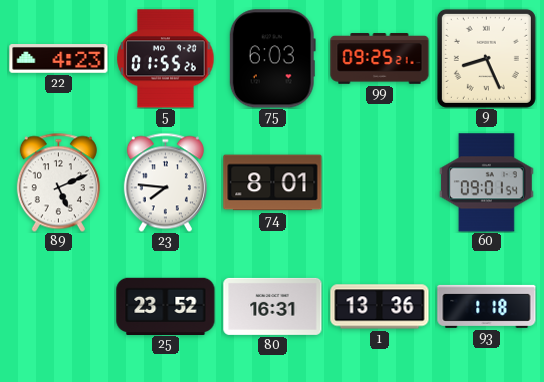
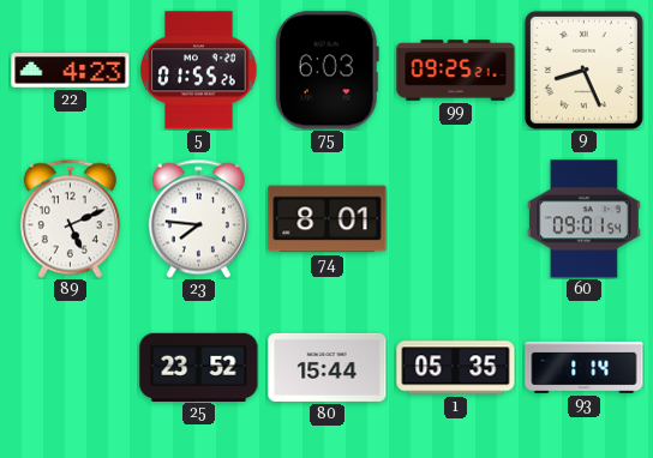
80: 16:31 -> 15:44
1: 13:36 -> 05:35
93: 1:18 -> 1:14
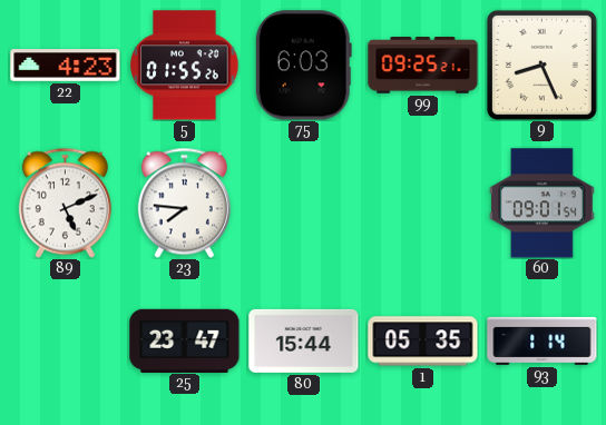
74: 8:01 -> none
25: 23:52 -> 23:47
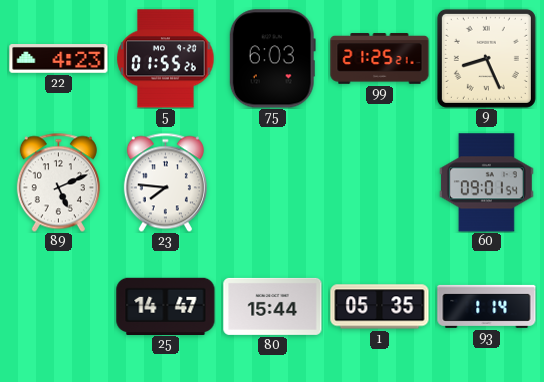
99: 09:25 -> 21:25
25: 23:47 -> 14:47
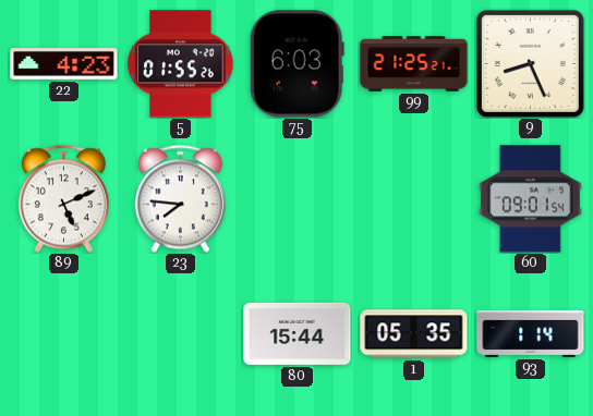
25: 14:47 -> none
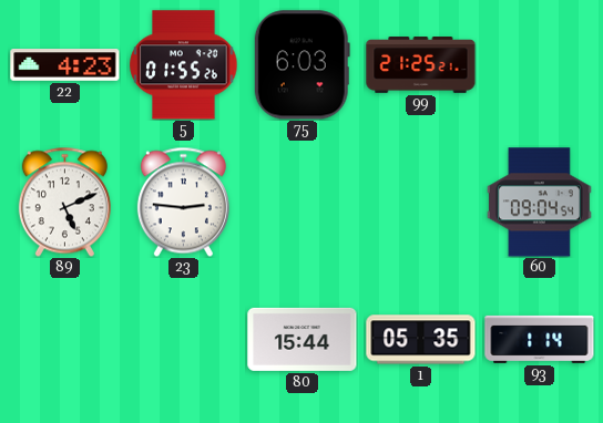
9: 8:26 -> none
23: 7:46 -> 2:46
60: 09:01 -> 09:04
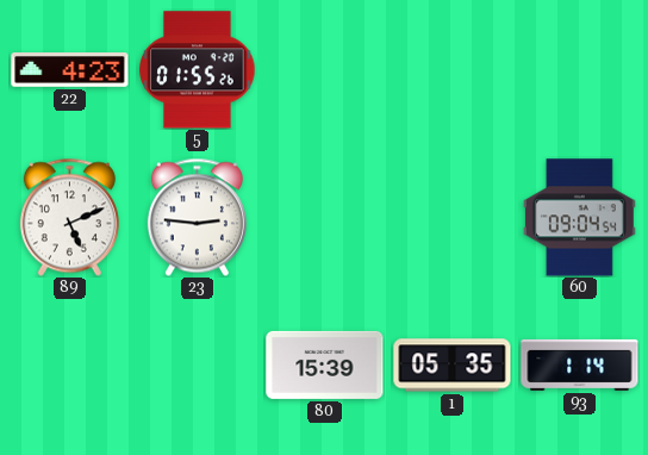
75: 6:03 -> none
99: 21:25 -> none
80: 15:44 -> 15:39
